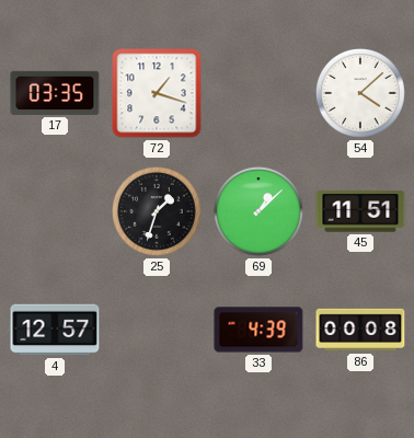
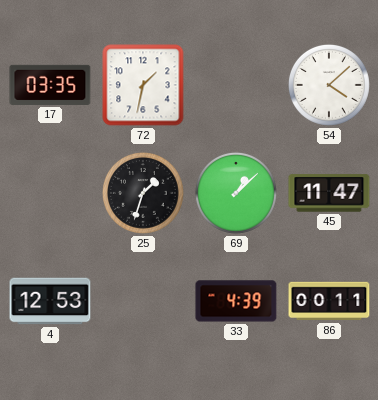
72: 1:18 -> 1:32
45: 11:51 -> 11:47
4: 12:57 -> 12:53
86: 00:08 -> 00:11
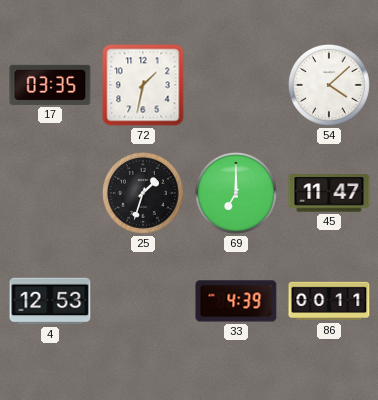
69: 1:08 -> 7:00
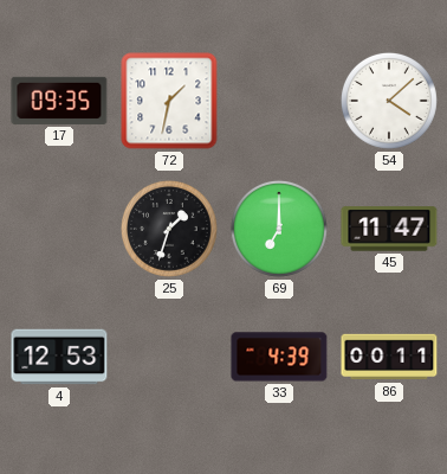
17: 03:35 -> 09:35
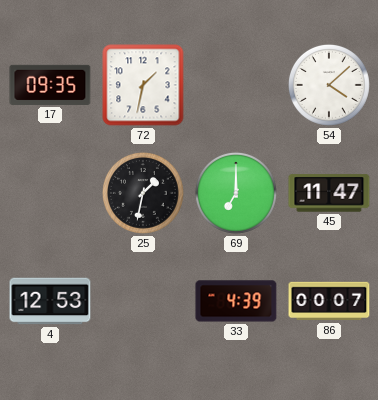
25: 1:33 -> 1:32
86: 00:11 -> 00:07
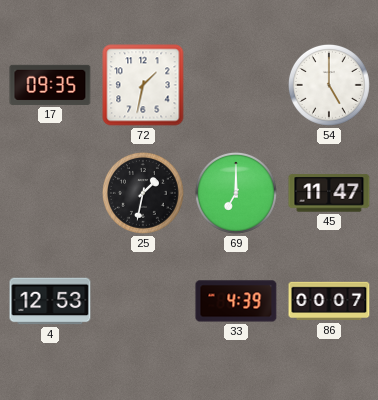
54: 4:08 -> 5:00
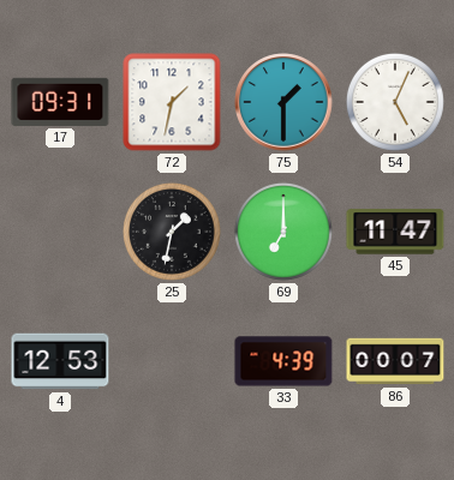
17: 09:35 -> 09:31
75: none -> 1:30
54: 5:00 -> 5:04
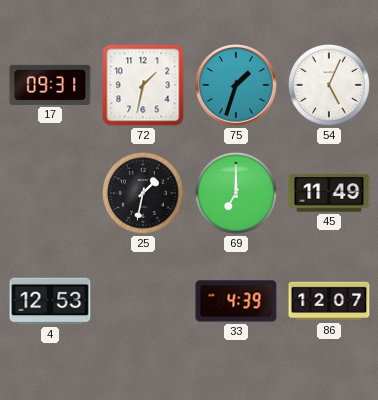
75: 1:30 -> 1:33
45: 11:47 -> 11:49
86: 00:07 -> 12:07
